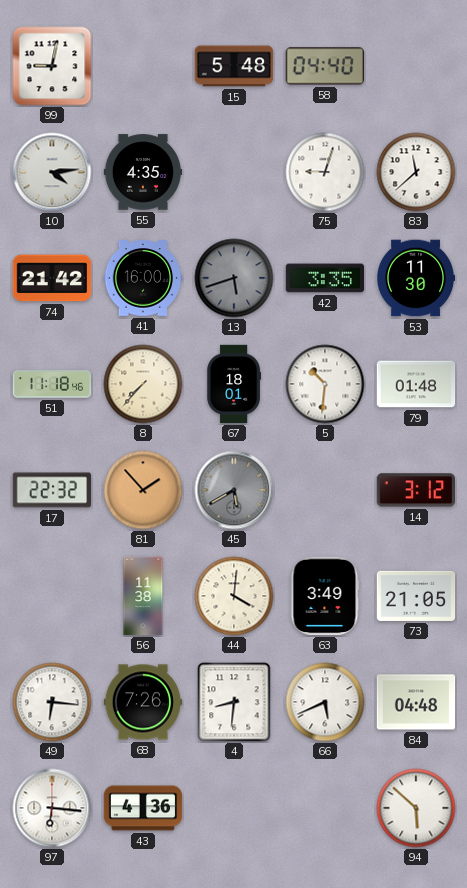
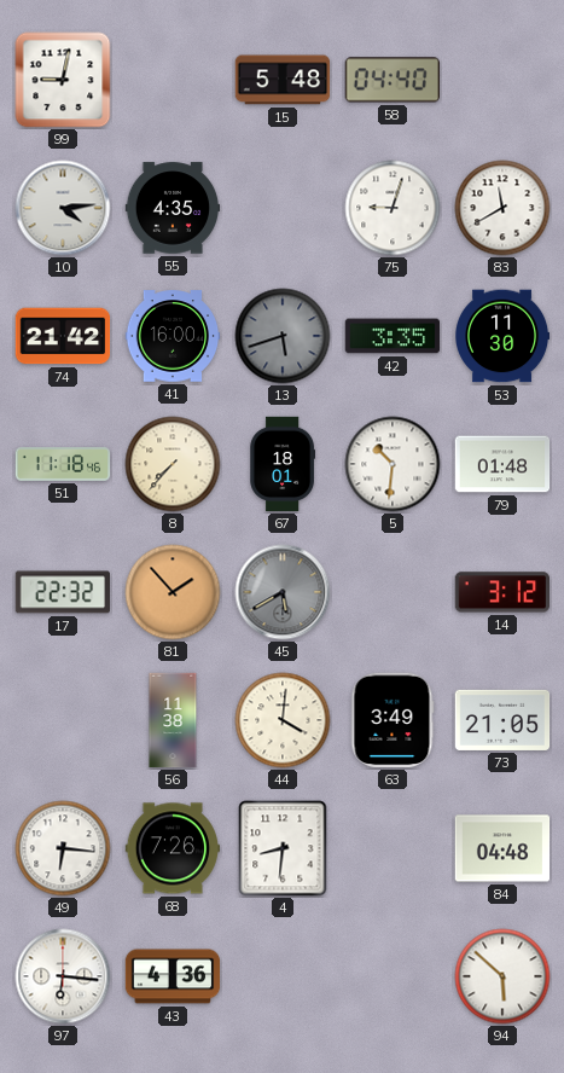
83: 11:38 -> 11:40
66: 5:41 -> none
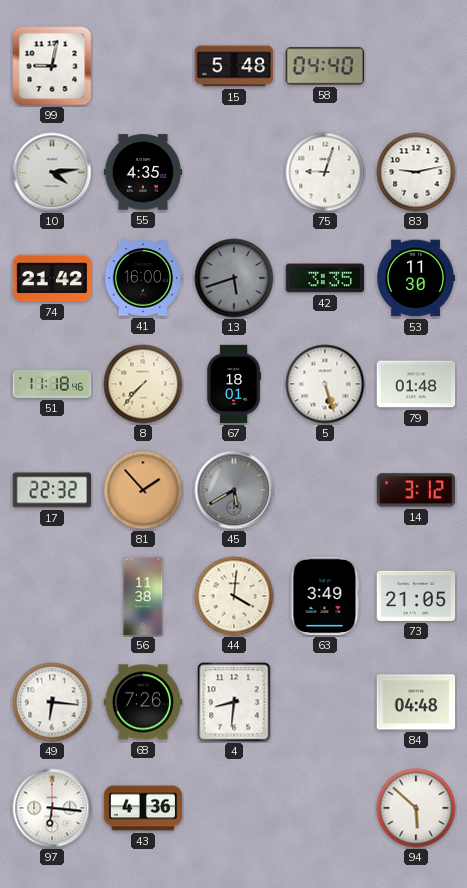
83: 11:40 -> 9:13
5: 10:31 -> 5:27
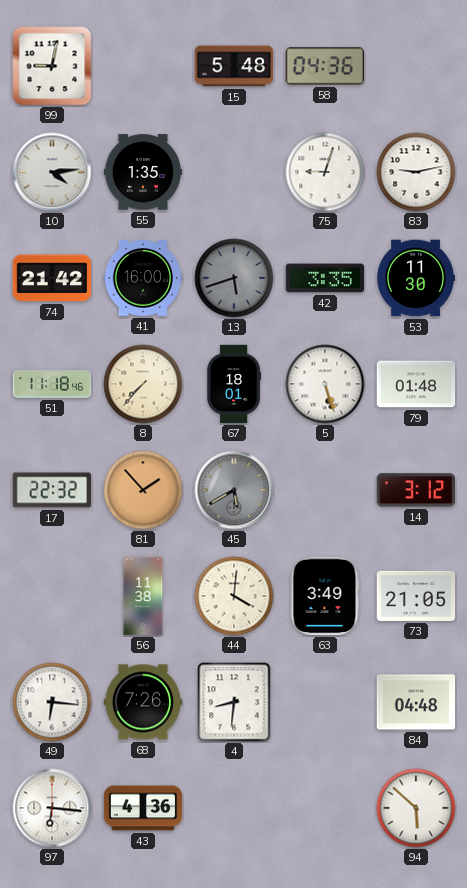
58: 04:40 -> 04:36
55: 4:35 -> 1:35
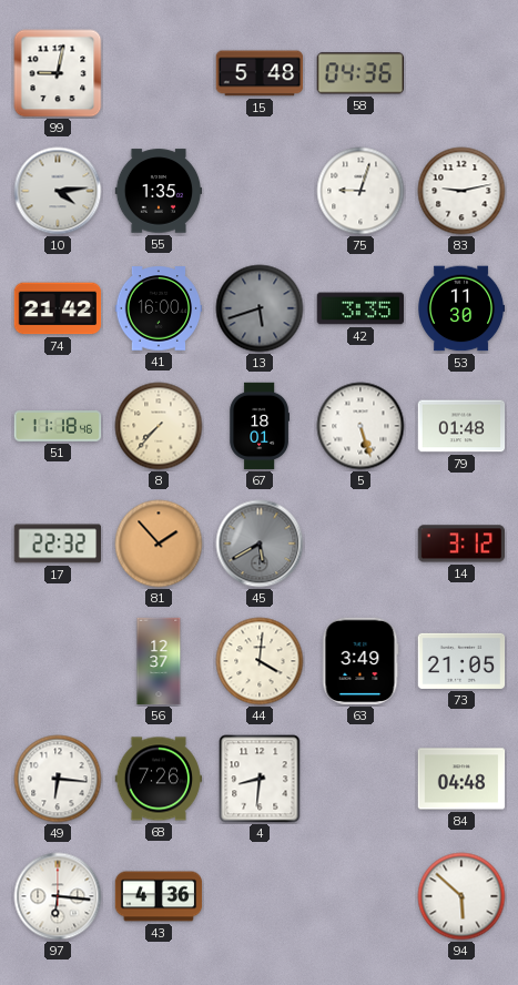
56: 11:38 -> 12:37
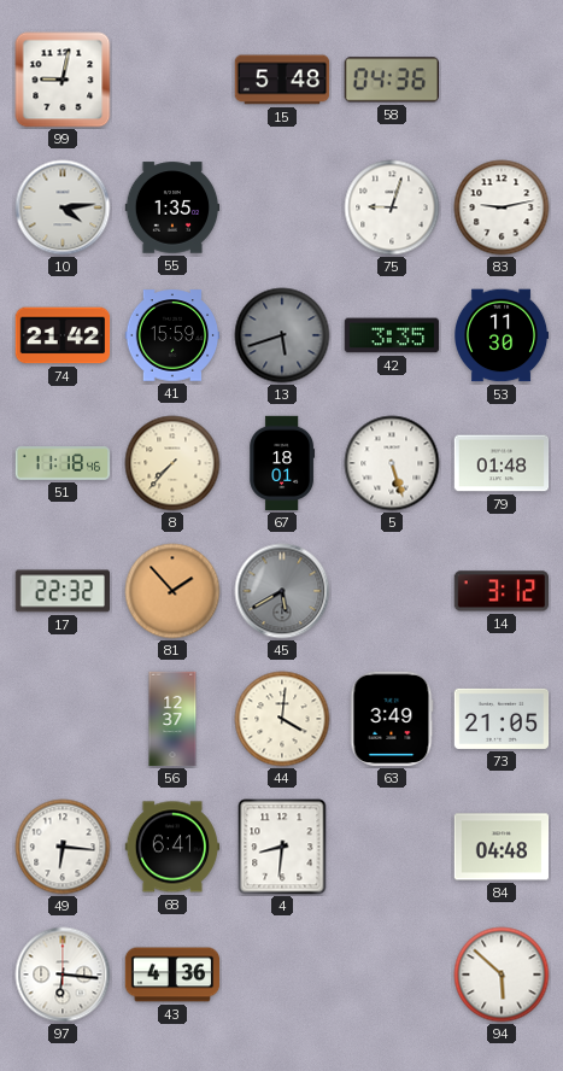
41: 16:00 -> 15:59
68: 7:26 -> 6:41
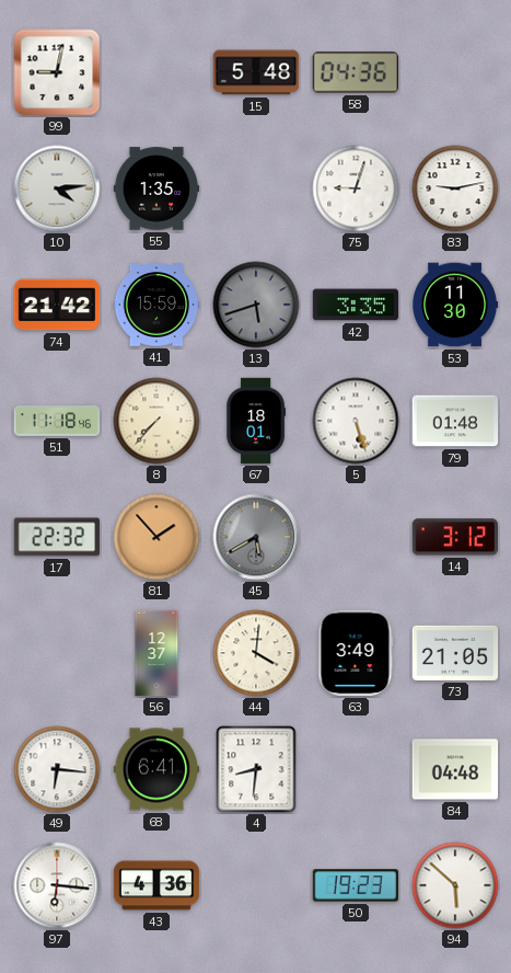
50: none -> 19:23
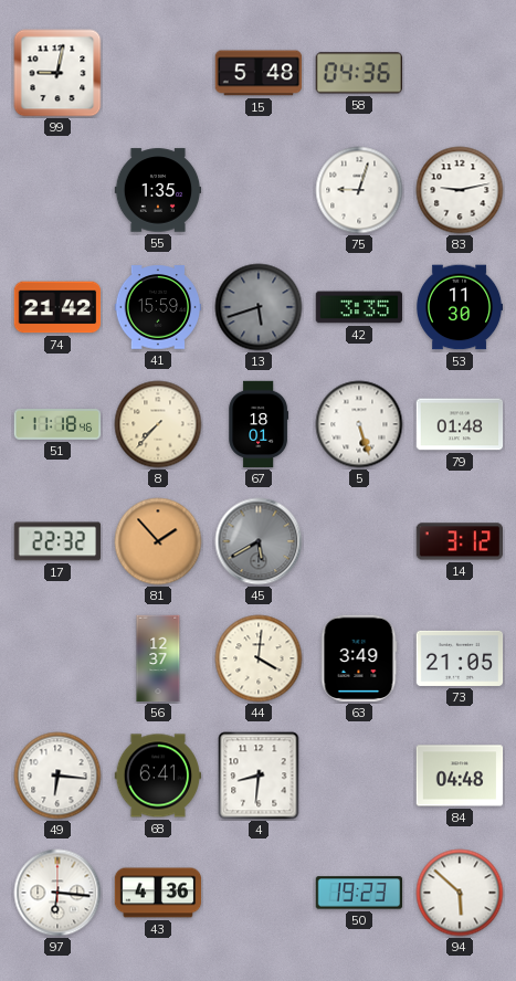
10: 4:14 -> none
